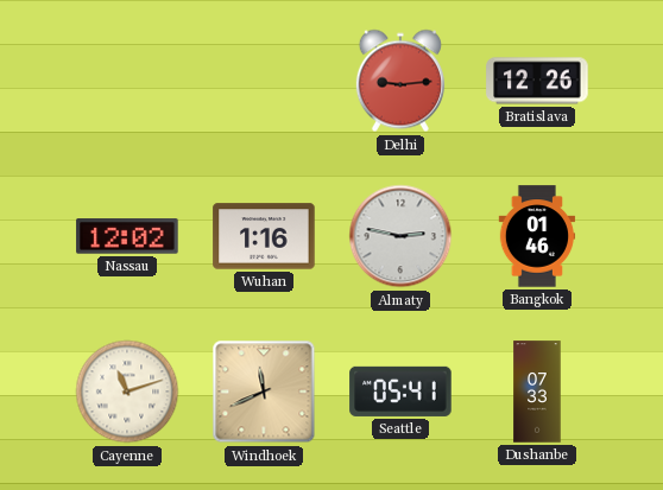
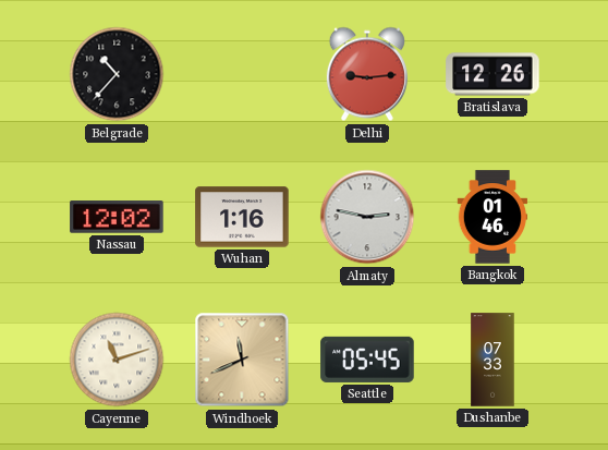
Belgrade: none -> 10:37
Seattle: 05:41 -> 05:45
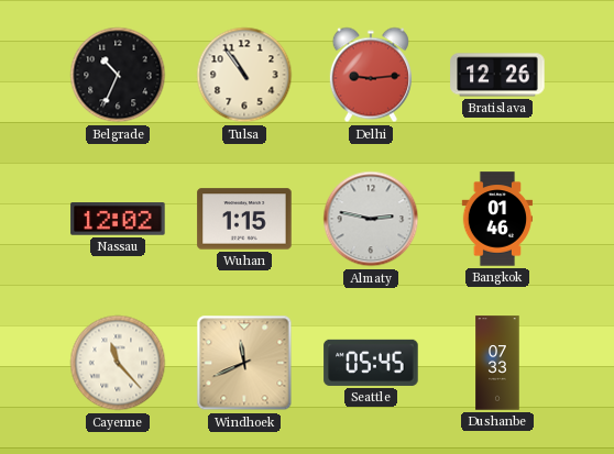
Belgrade: 10:37 -> 10:34
Tulsa: none -> 10:54
Wuhan: 1:16 -> 1:15
Cayenne: 11:12 -> 11:23
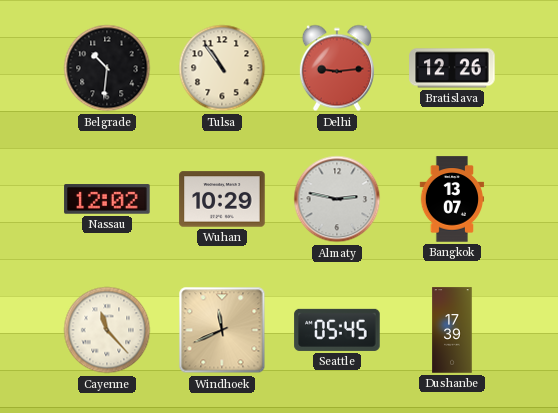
Belgrade: 10:34 -> 10:31
Wuhan: 1:15 -> 10:29
Bangkok: 01:46 -> 13:07
Dushanbe: 07:33 -> 17:39
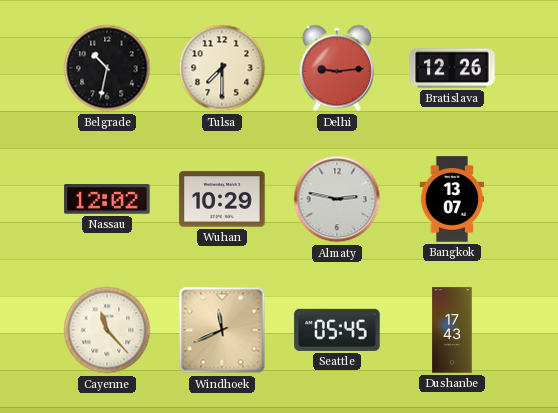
Belgrade: 10:31 -> 10:32
Tulsa: 10:54 -> 7:30
Dushanbe: 17:39 -> 17:43
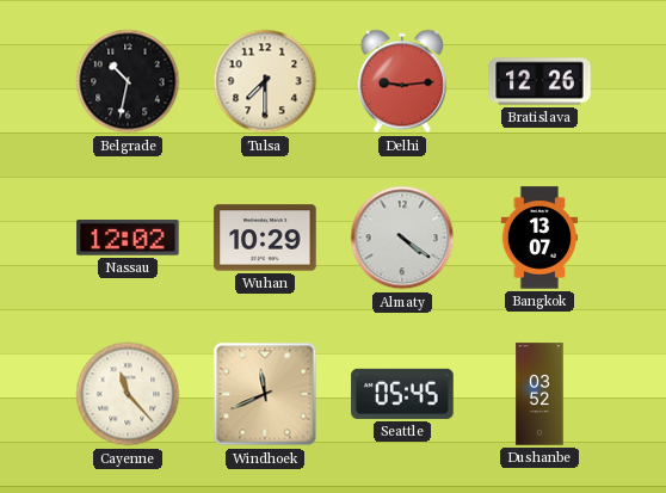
Almaty: 2:47 -> 4:21
Dushanbe: 17:43 -> 03:52
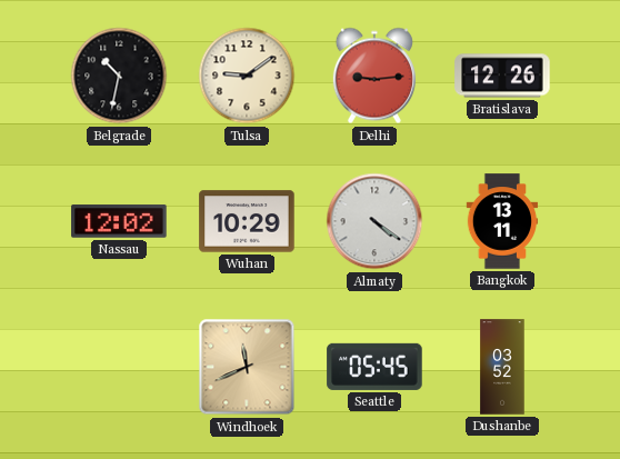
Tulsa: 7:30 -> 9:09
Bangkok: 13:07 -> 13:11
Cayenne: 11:23 -> none
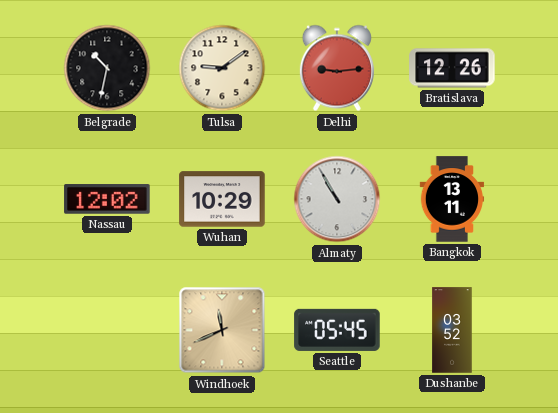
Almaty: 4:21 -> 10:55
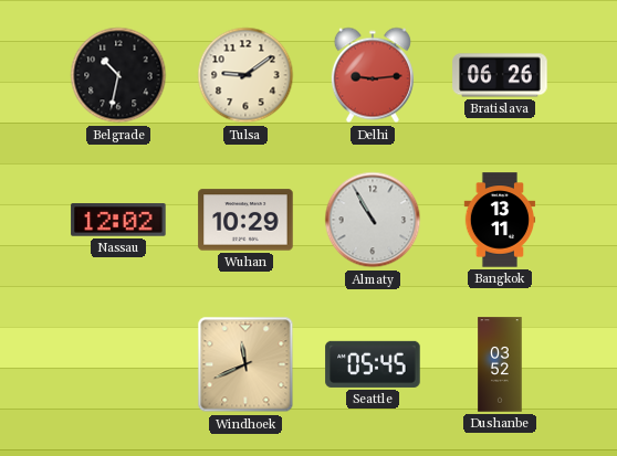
Bratislava: 12:26 -> 06:26
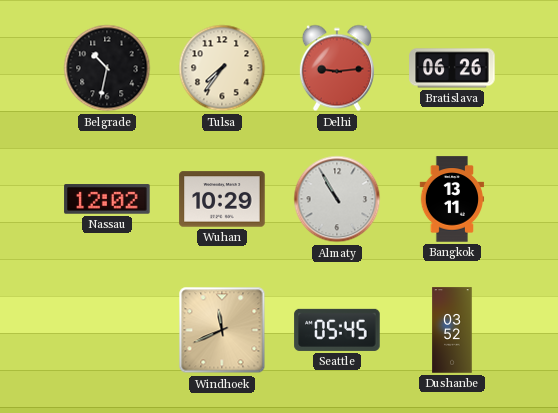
Tulsa: 9:09 -> 7:36
